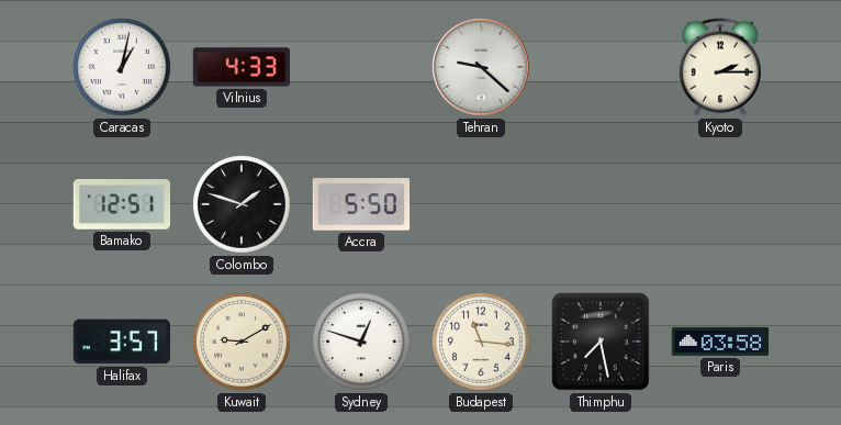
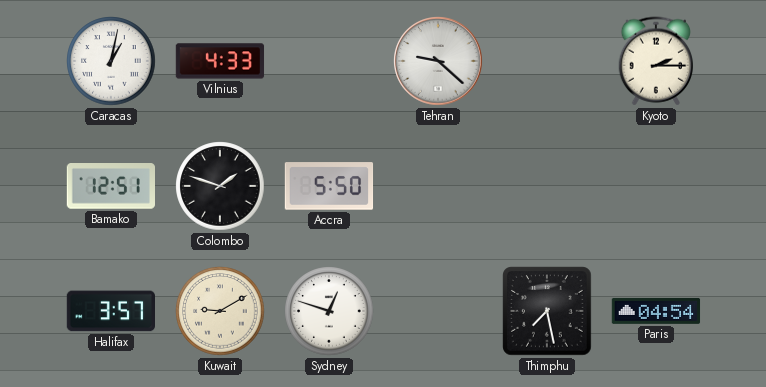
Budapest: 11:16 -> none
Paris: 03:58 -> 04:54
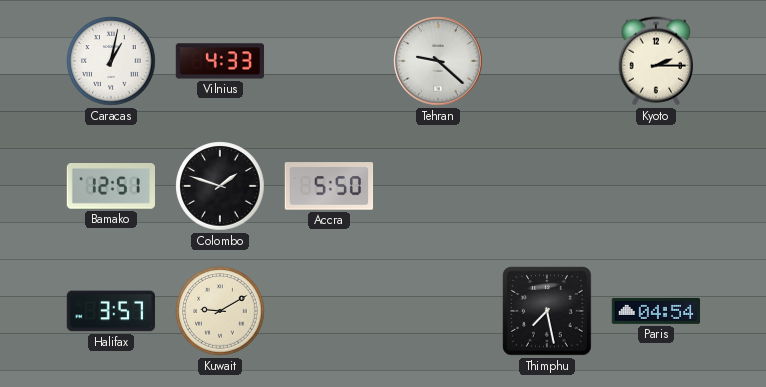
Sydney: 12:48 -> none
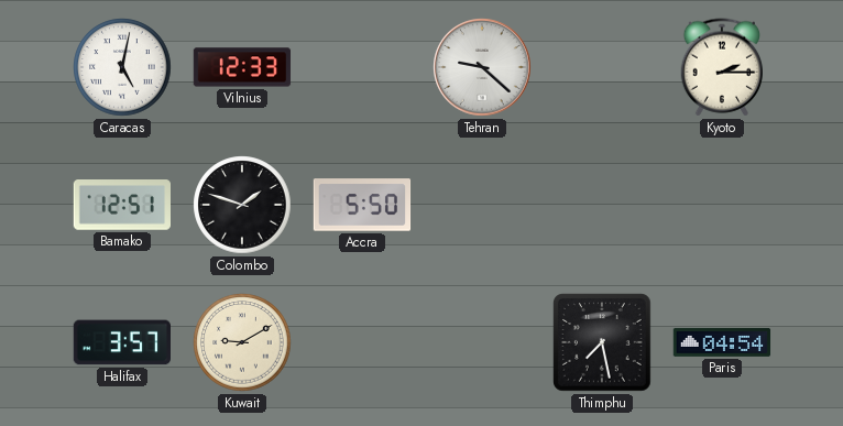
Caracas: 1:02 -> 5:02
Vilnius: 4:33 -> 12:33
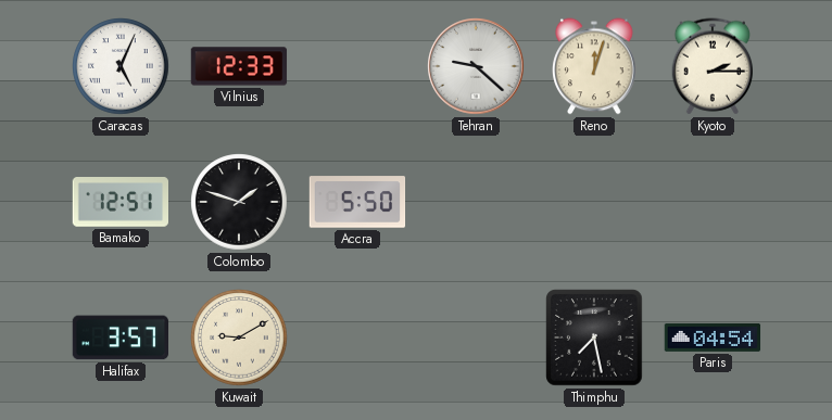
Caracas: 5:02 -> 5:04
Reno: none -> 12:03
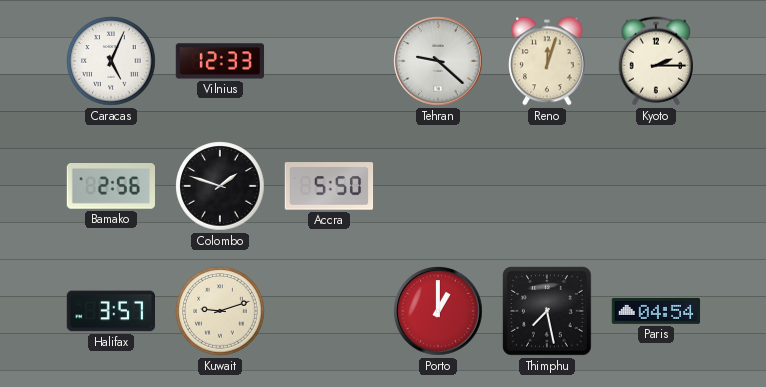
Bamako: 12:51 -> 2:56
Kuwait: 9:10 -> 9:12
Porto: none -> 1:00
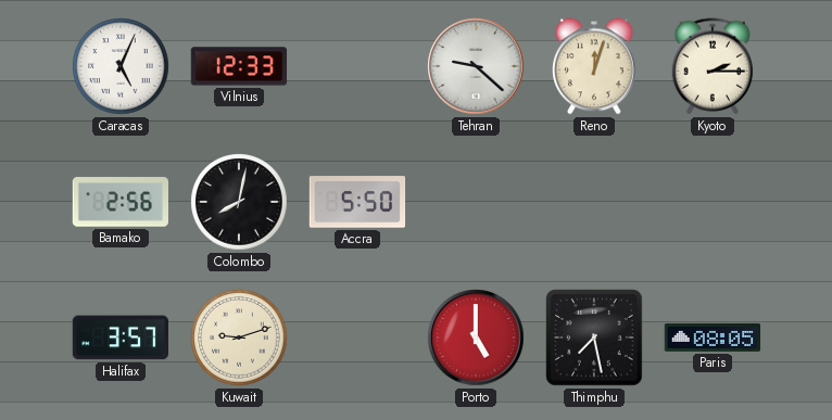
Colombo: 1:48 -> 8:02
Porto: 1:00 -> 5:00
Paris: 04:54 -> 08:05
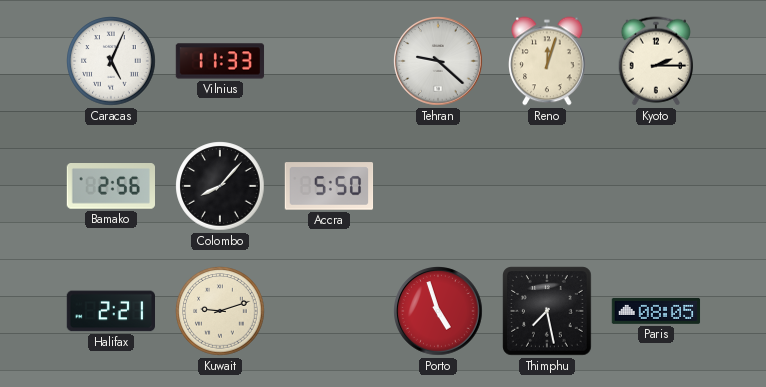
Vilnius: 12:33 -> 11:33
Colombo: 8:02 -> 8:07
Halifax: 3:57 -> 2:21
Porto: 5:00 -> 4:57
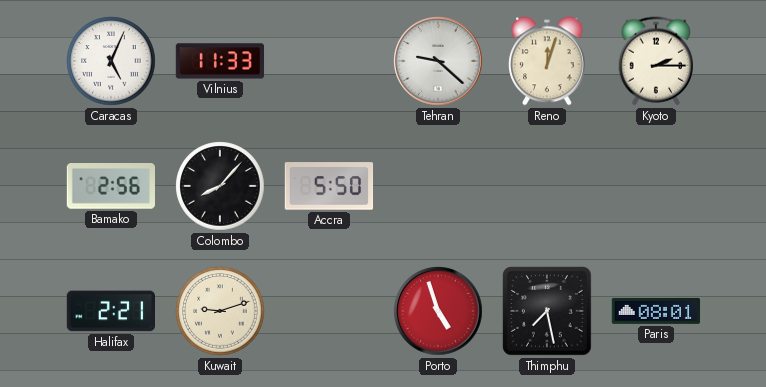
Paris: 08:05 -> 08:01
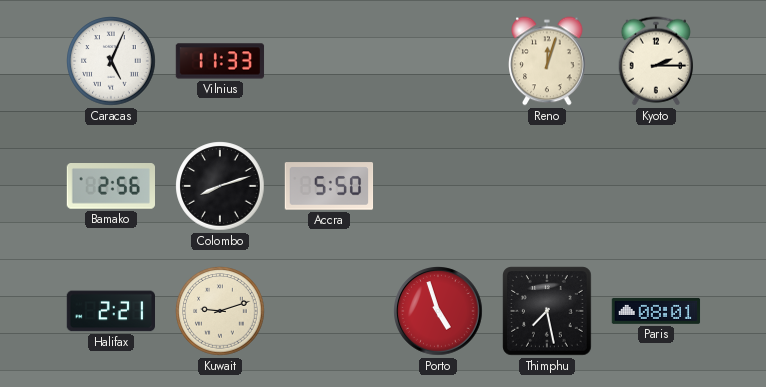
Tehran: 9:22 -> none
Colombo: 8:07 -> 8:12
